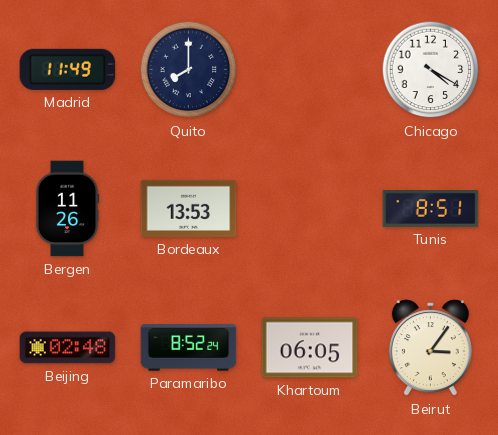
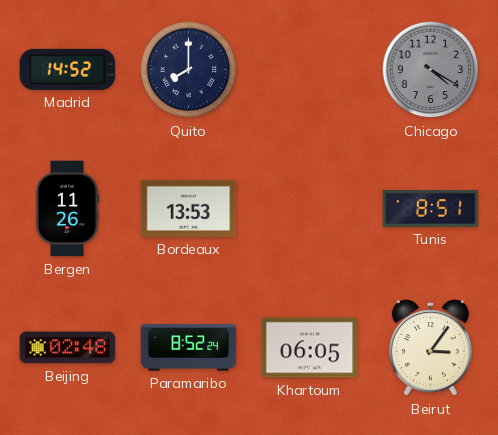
Madrid: 11:49 -> 14:52
Chicago dial: white -> grey
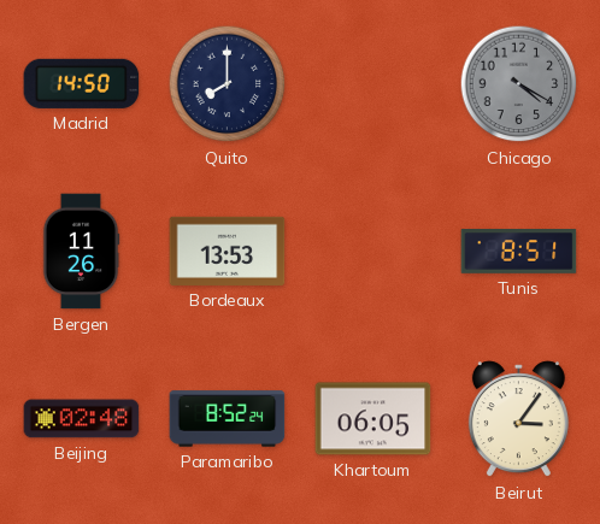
Madrid: 14:52 -> 14:50
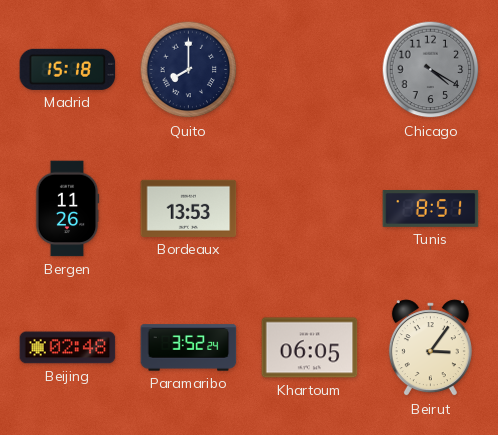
Madrid: 14:50 -> 15:18
Paramaribo: 8:52 -> 3:52
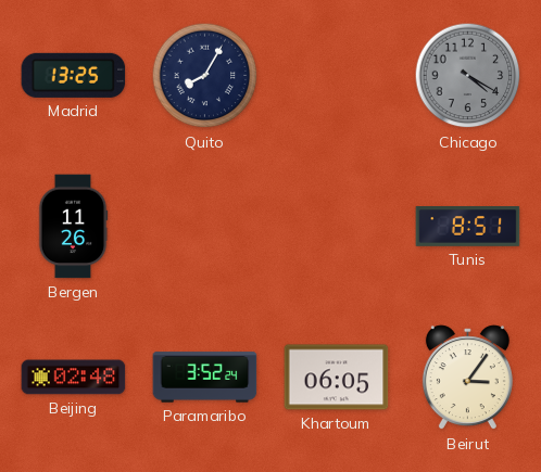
Madrid: 15:18 -> 13:25
Quito: 8:00 -> 8:05
Bordeaux: 13:53 -> none
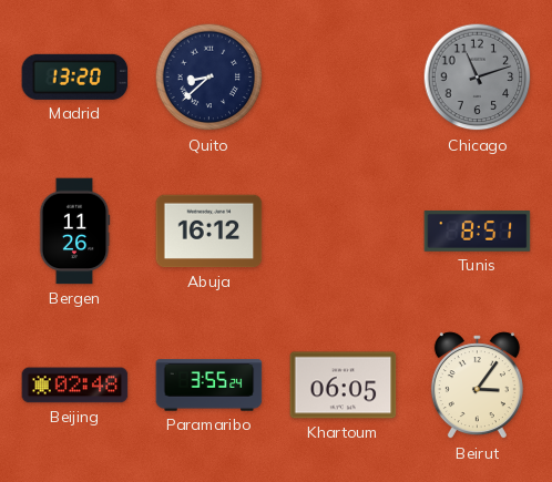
Madrid: 13:25 -> 13:20
Quito: 8:05 -> 8:38
Chicago: 4:20 -> 11:12
Abuja: none -> 16:12
Paramaribo: 3:52 -> 3:55
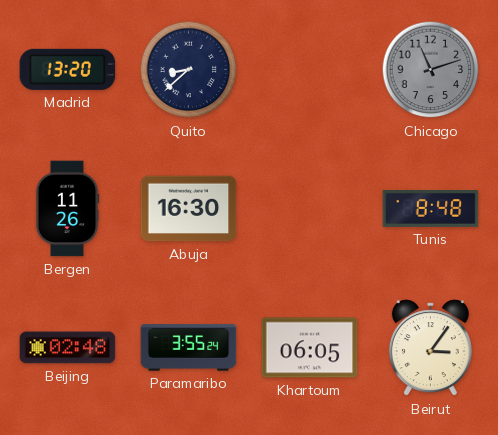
Abuja: 16:12 -> 16:30
Tunis: 8:51 -> 8:48
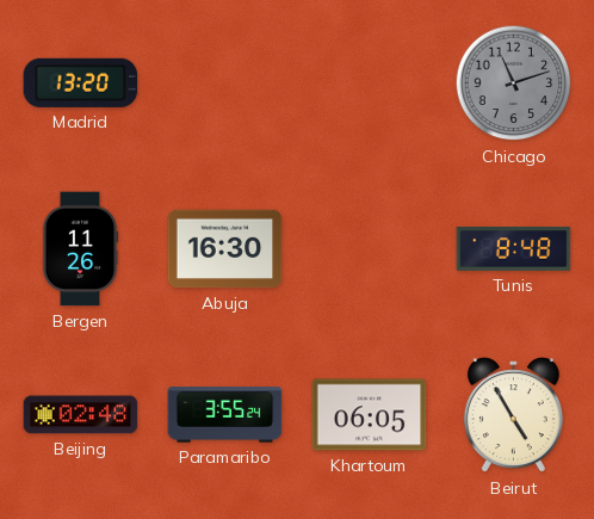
Quito: 8:38 -> none
Beirut: 3:06 -> 4:55
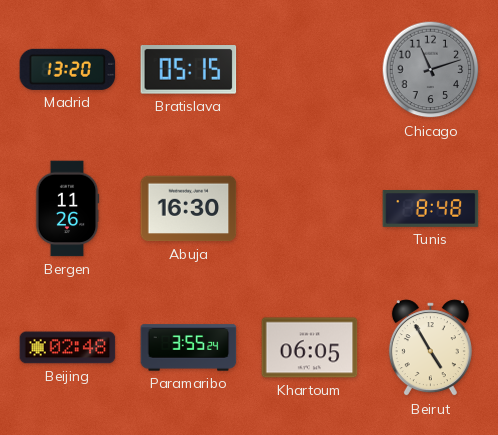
Bratislava: none -> 05:15
